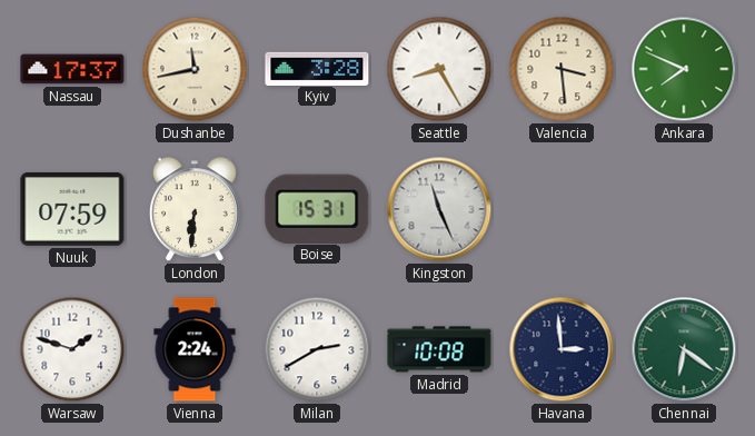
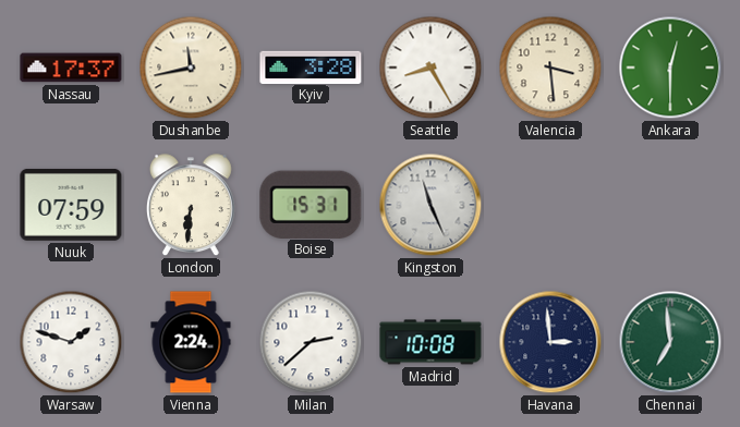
Ankara: 7:49 -> 12:30
Milan: 2:40 -> 2:38
Chennai: 6:21 -> 6:59
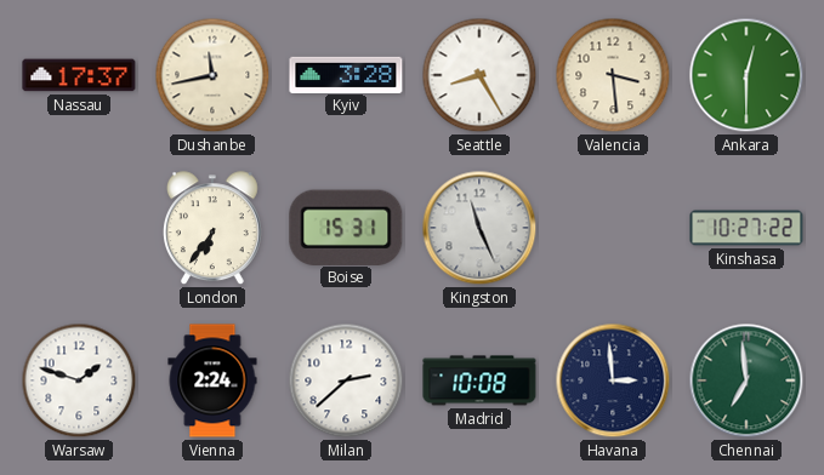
Nuuk: 07:59 -> none
London: 6:31 -> 6:36
Kinshasa: none -> 10:27
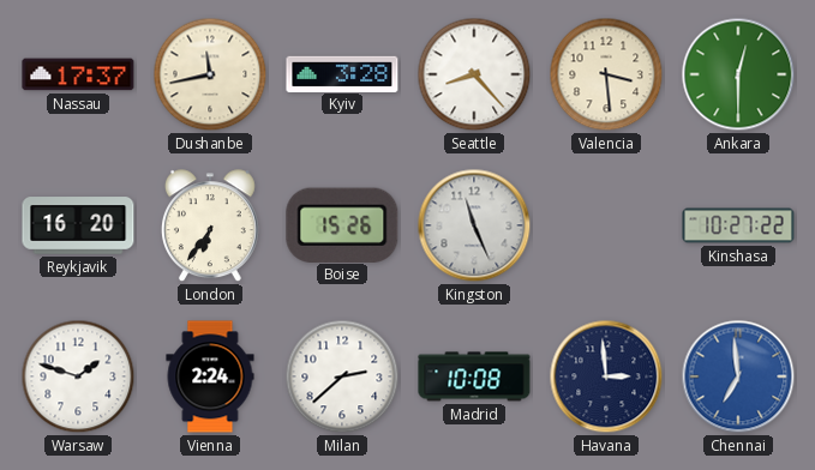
Seattle: 8:25 -> 8:23
Reykjavik: none -> 16:20
Boise: 15:31 -> 15:26
Chennai dial: green -> blue
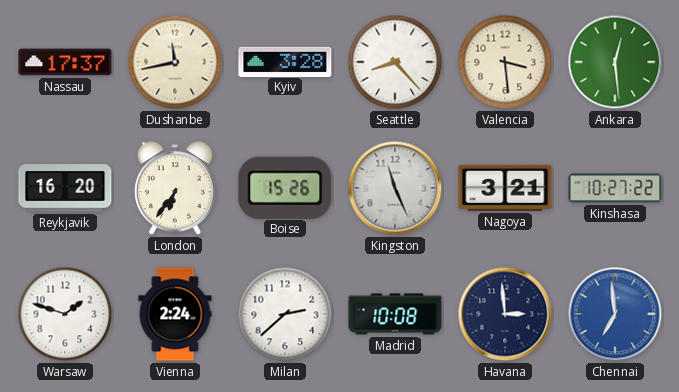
Ankara: 12:30 -> 12:29
Nagoya: none -> 3:21
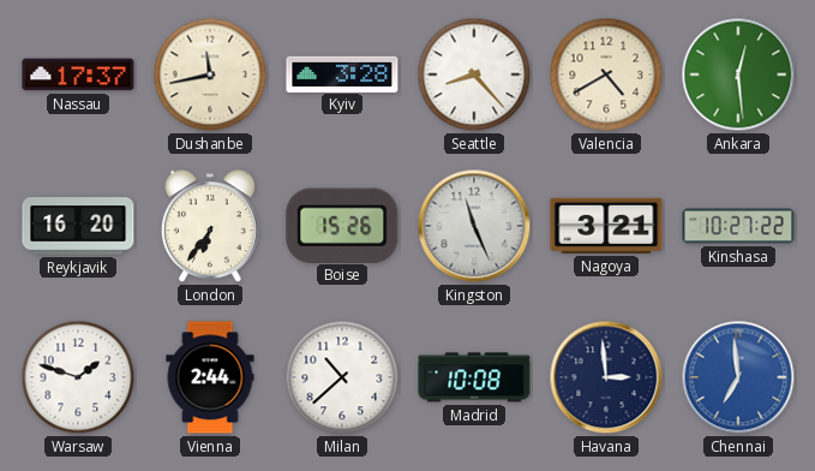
Valencia: 3:29 -> 4:40
Vienna: 2:24 -> 2:44
Milan: 2:38 -> 10:38
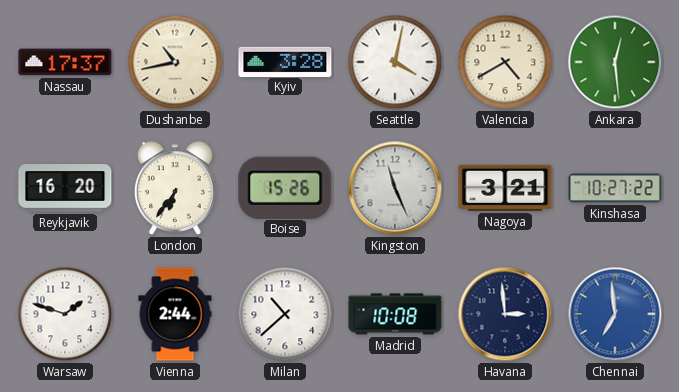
Dushanbe: 11:43 -> 10:43
Seattle: 8:23 -> 4:02
